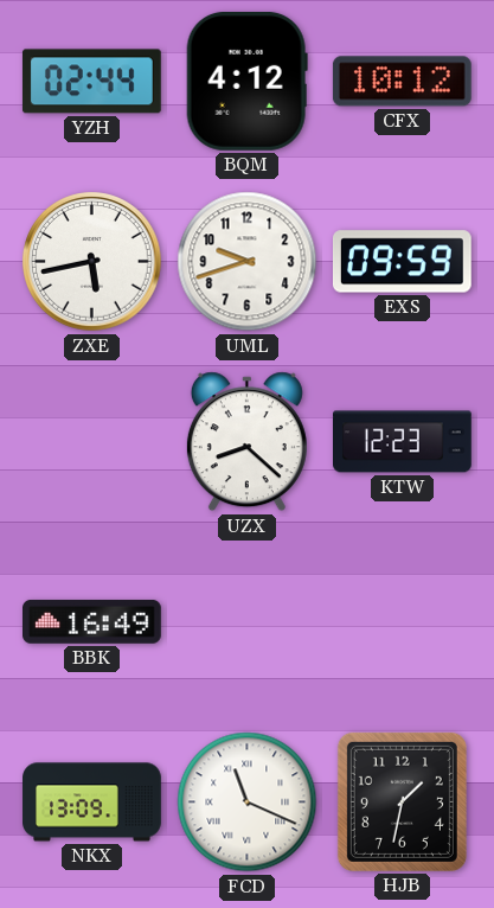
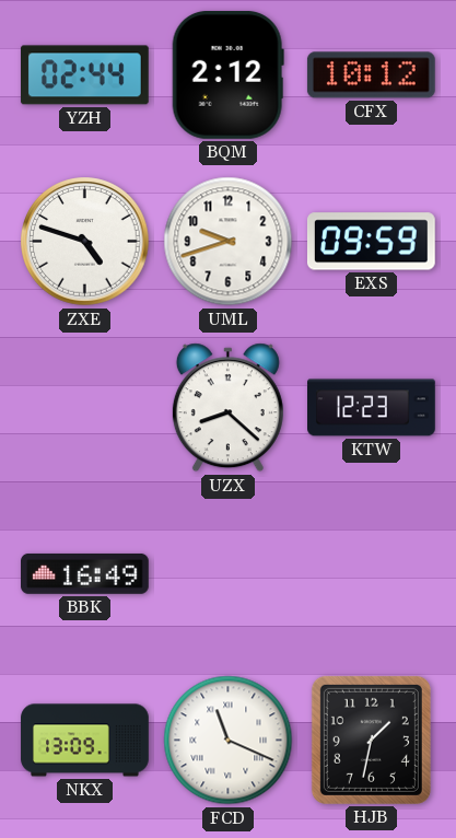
BQM: 4:12 -> 2:12
ZXE: 5:43 -> 4:48
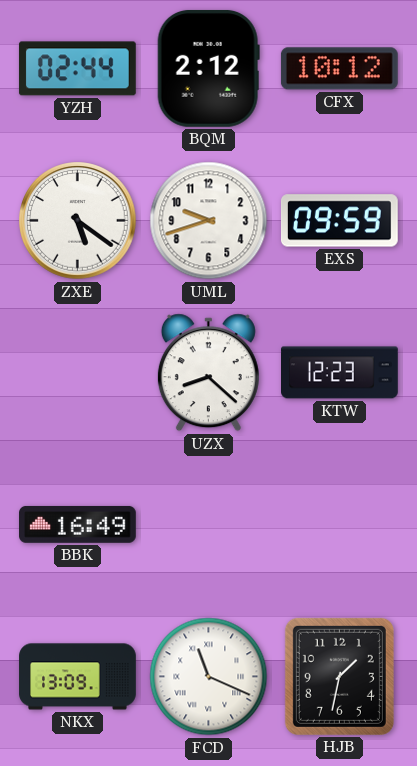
ZXE: 4:48 -> 5:21
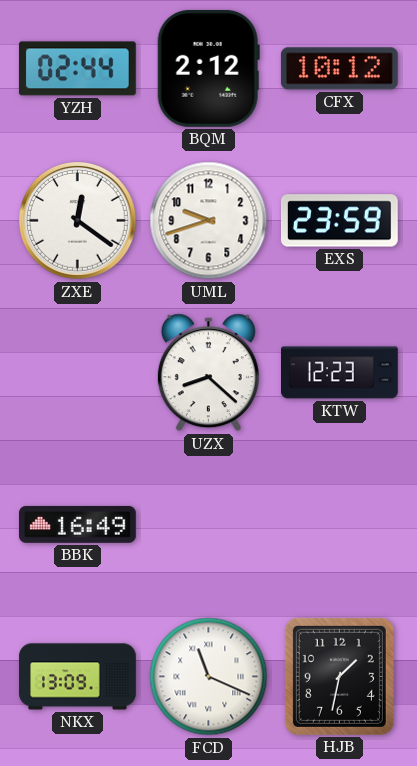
ZXE: 5:21 -> 12:21
EXS: 09:59 -> 23:59
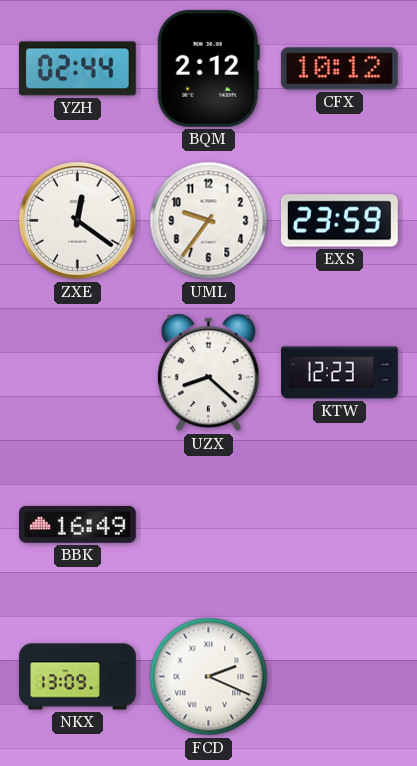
UML: 9:42 -> 9:36
FCD: 11:19 -> 2:19
HJB: 1:32 -> none
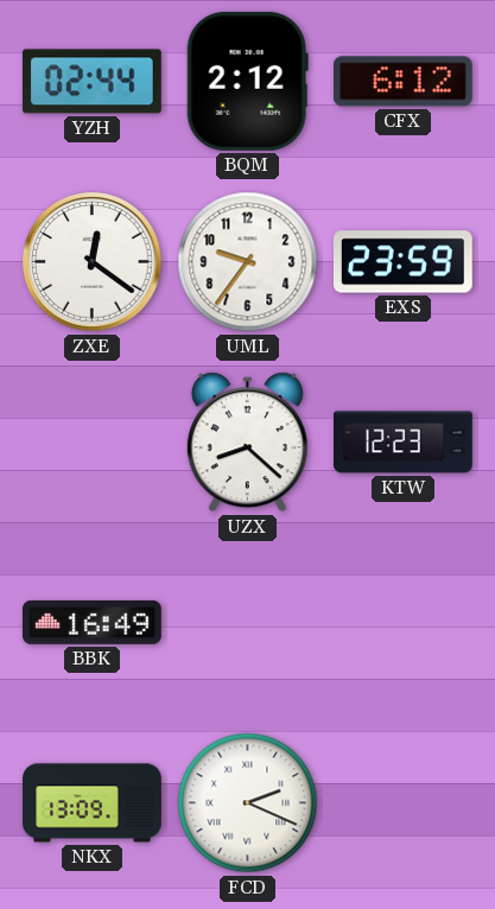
CFX: 10:12 -> 6:12
